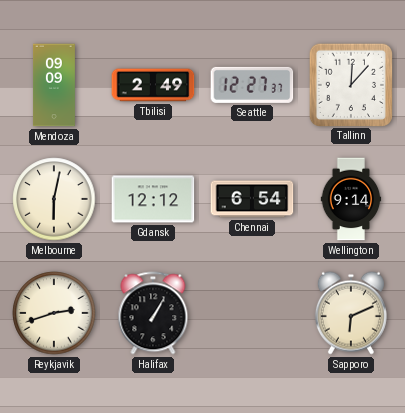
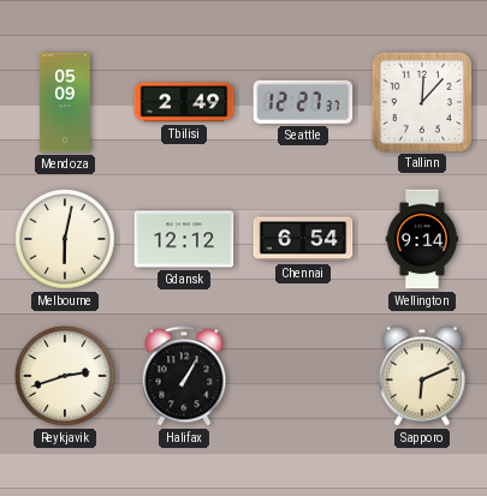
Mendoza: 09:09 -> 05:09
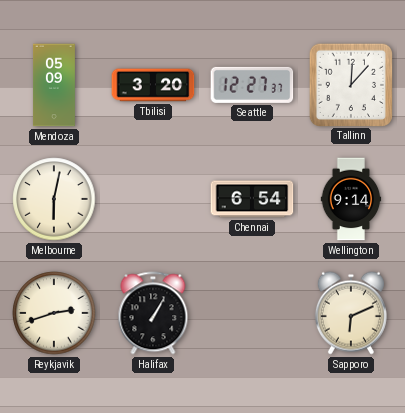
Tbilisi: 2:49 -> 3:20
Gdansk: 12:12 -> none
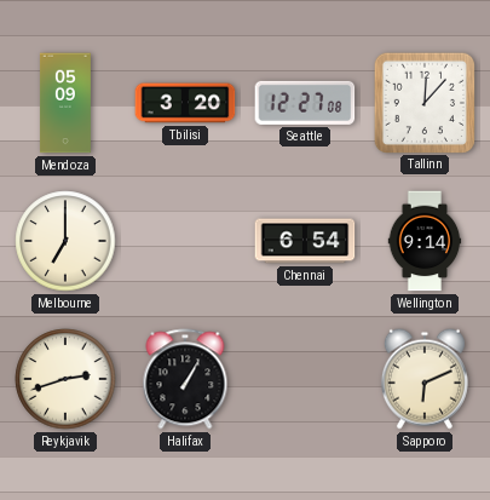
Seattle: 12:27:37 -> 12:27:08
Melbourne: 6:02 -> 7:00
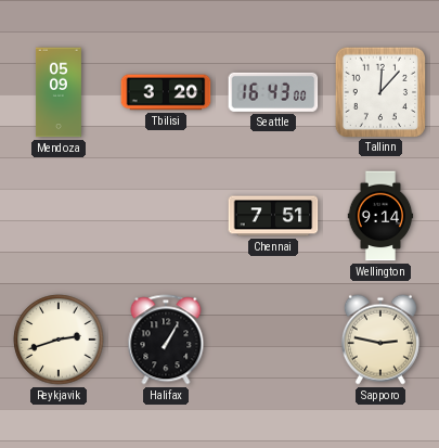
Seattle: 12:27 -> 16:43
Melbourne: 7:00 -> none
Chennai: 6:54 -> 7:51
Sapporo: 6:11 -> 2:47
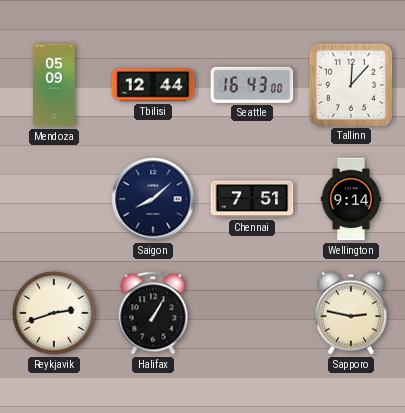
Tbilisi: 3:20 -> 12:44
Saigon: none -> 8:08
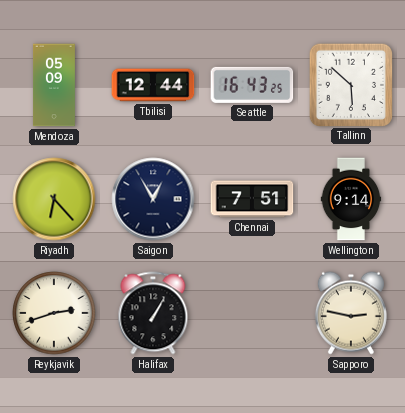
Seattle: 16:43:00 -> 16:43:25
Tallinn: 12:07 -> 5:52
Riyadh: none -> 6:23
Saigon: 8:08 -> 12:55
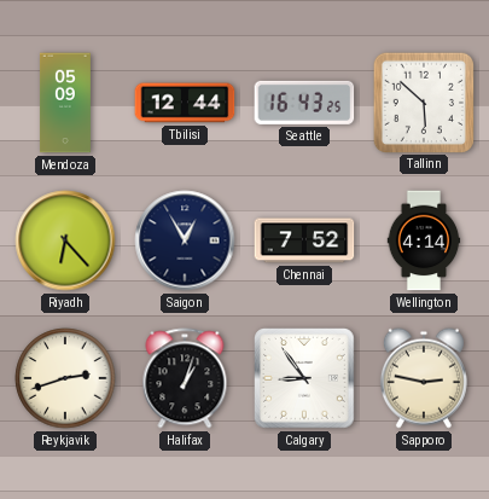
Chennai: 7:51 -> 7:52
Wellington: 9:14 -> 4:14
Halifax: 1:05 -> 1:03
Calgary: none -> 8:54
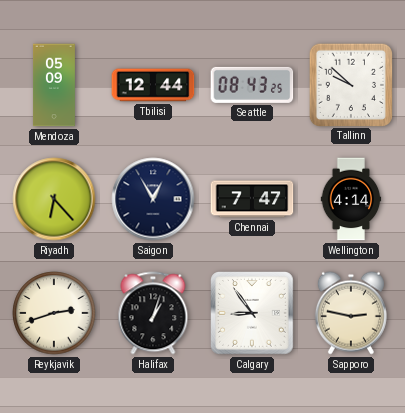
Seattle: 16:43 -> 08:43
Tallinn: 5:52 -> 9:52
Chennai: 7:52 -> 7:47
